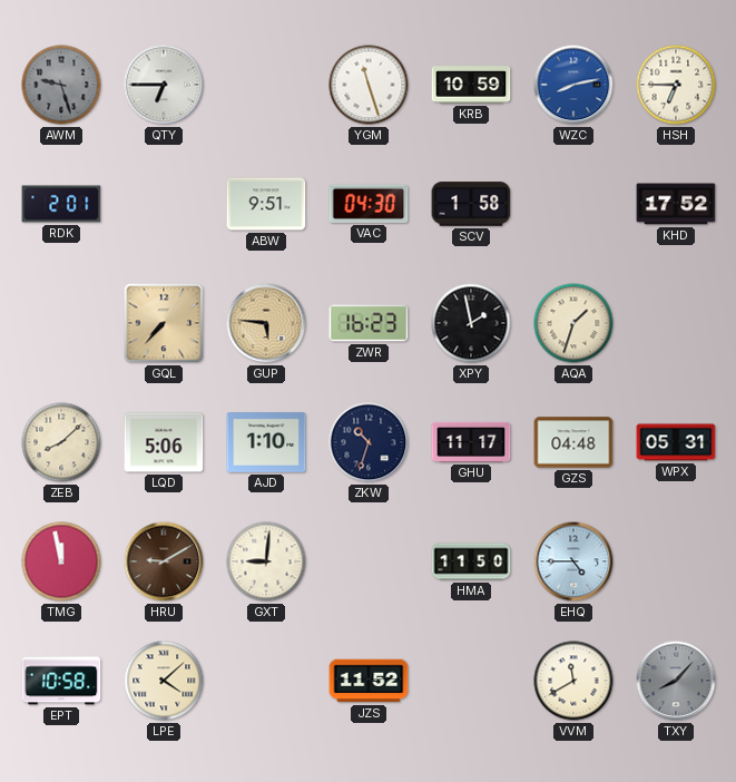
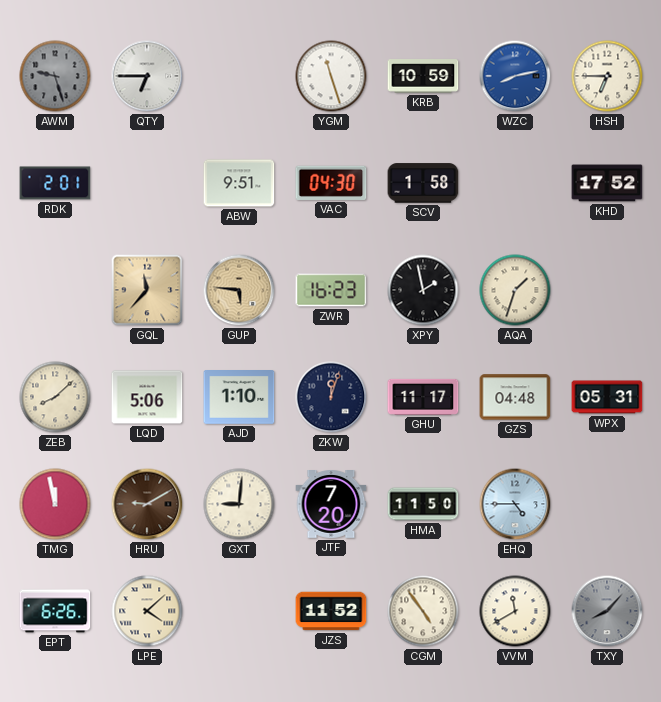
GQL: 7:37 -> 11:37
ZKW: 10:33 -> 12:03
JTF: none -> 7:20
EPT: 10:58 -> 6:26
CGM: none -> 4:54
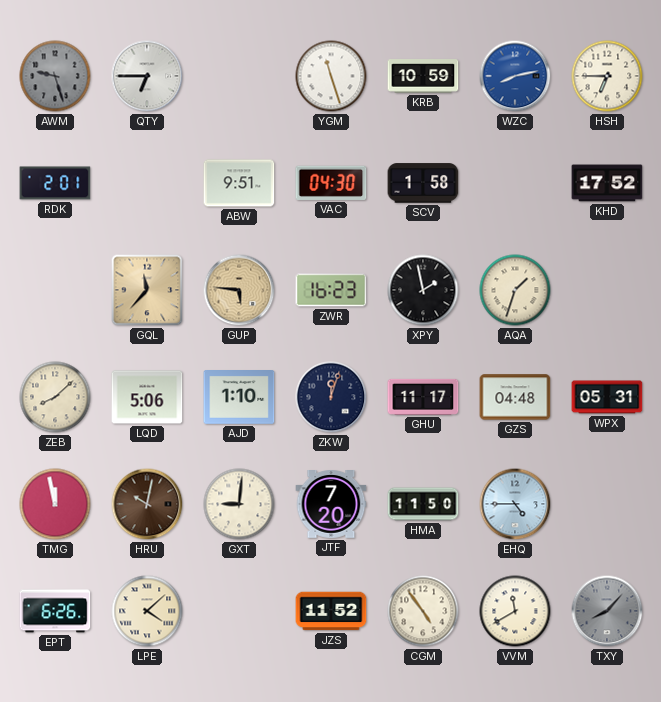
HRU: 9:10 -> 10:02
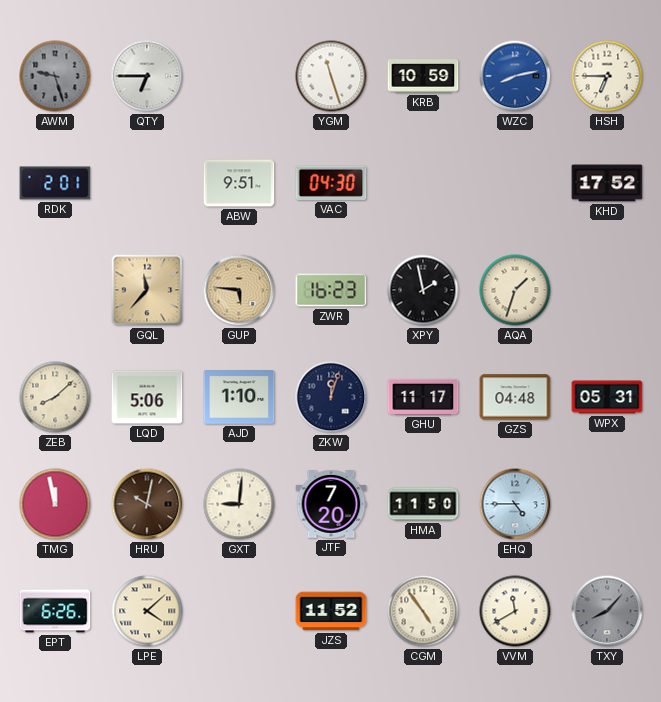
SCV: 1:58 -> none
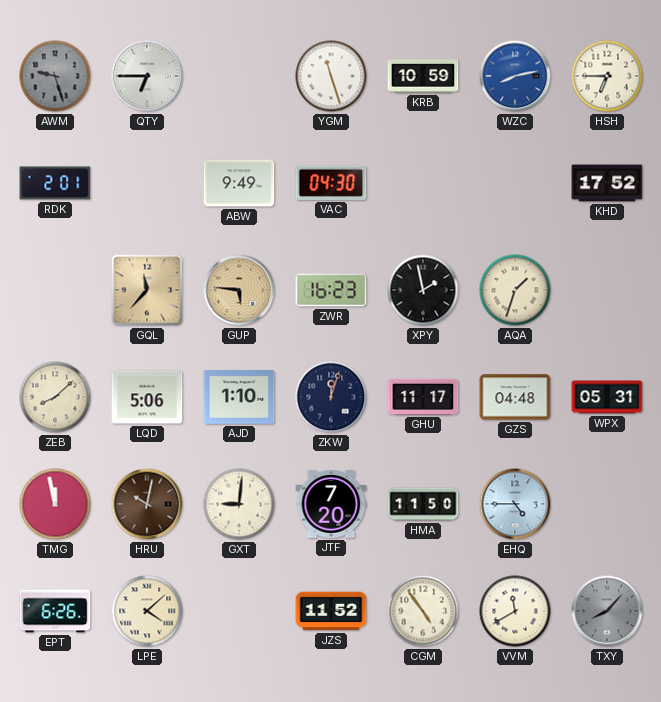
ABW: 9:51 -> 9:49
